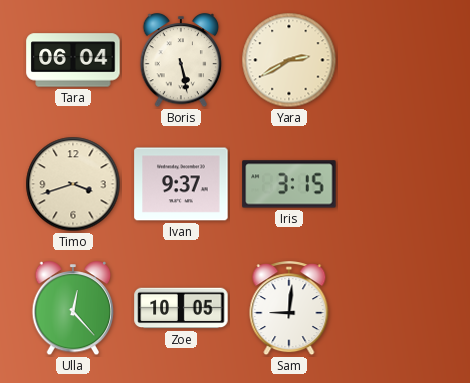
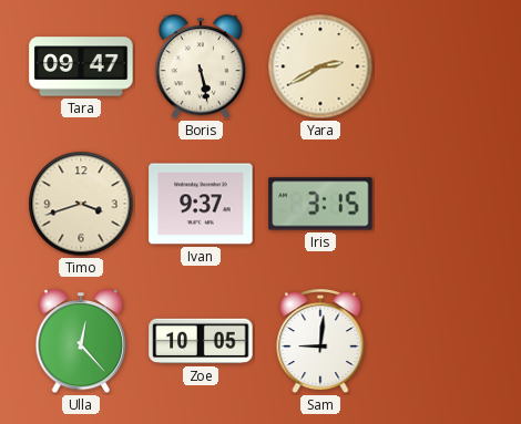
Tara: 06:04 -> 09:47
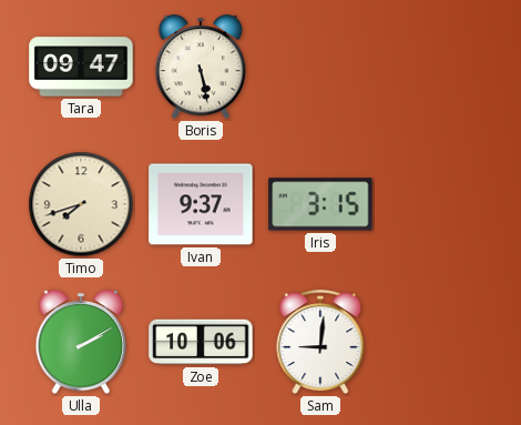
Yara: 2:40 -> none
Timo: 3:42 -> 7:42
Ulla: 12:23 -> 2:10
Zoe: 10:05 -> 10:06
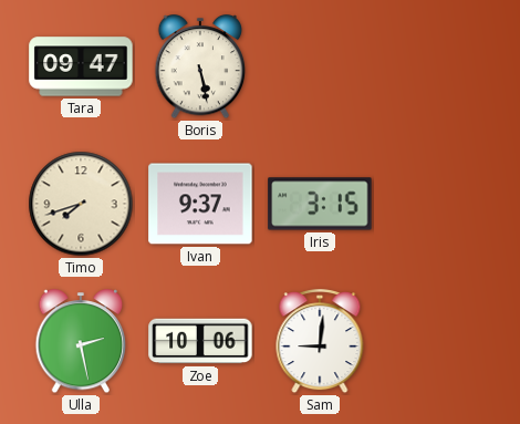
Ulla: 2:10 -> 2:28
